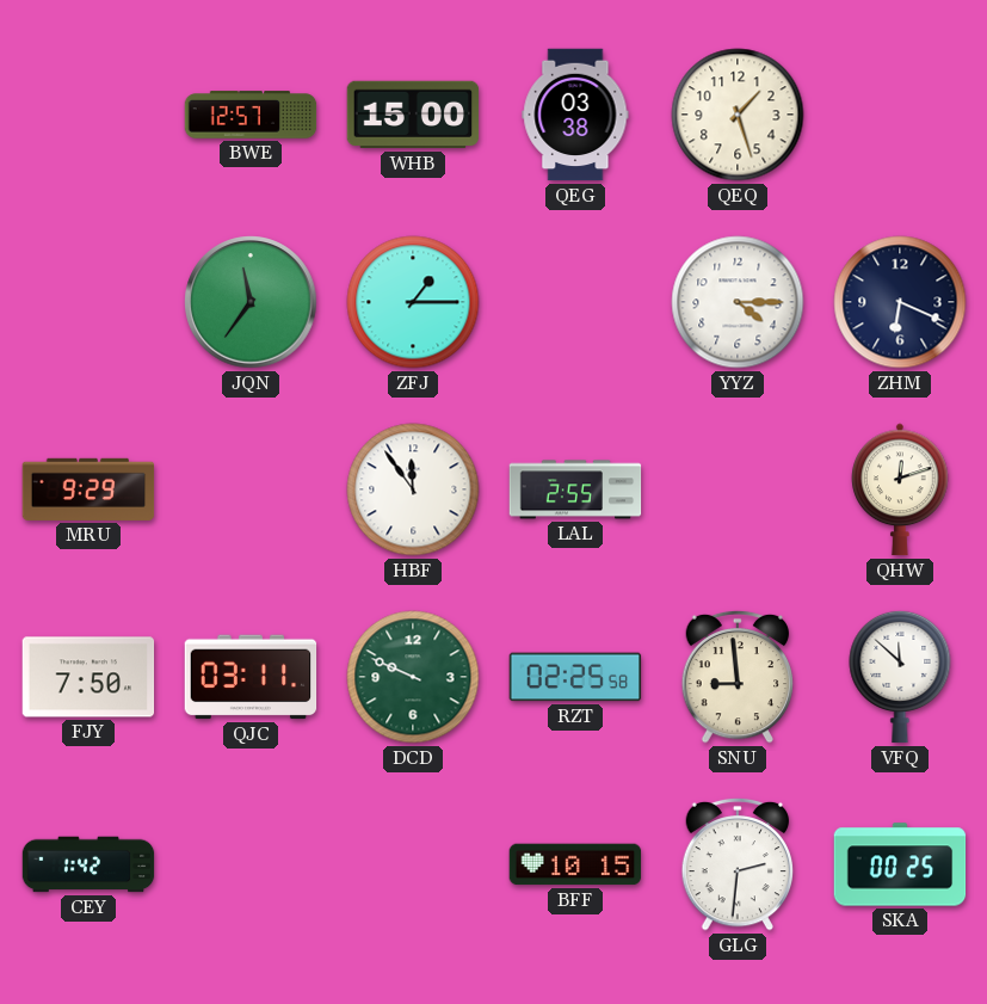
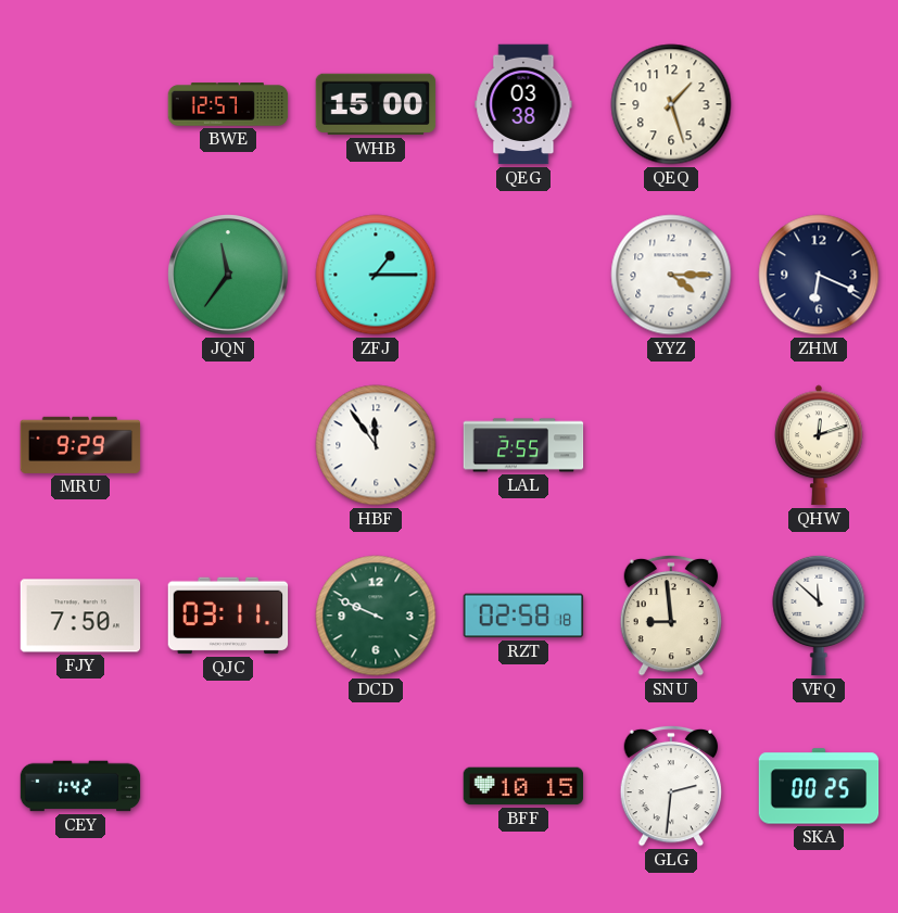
RZT: 02:25 -> 02:58
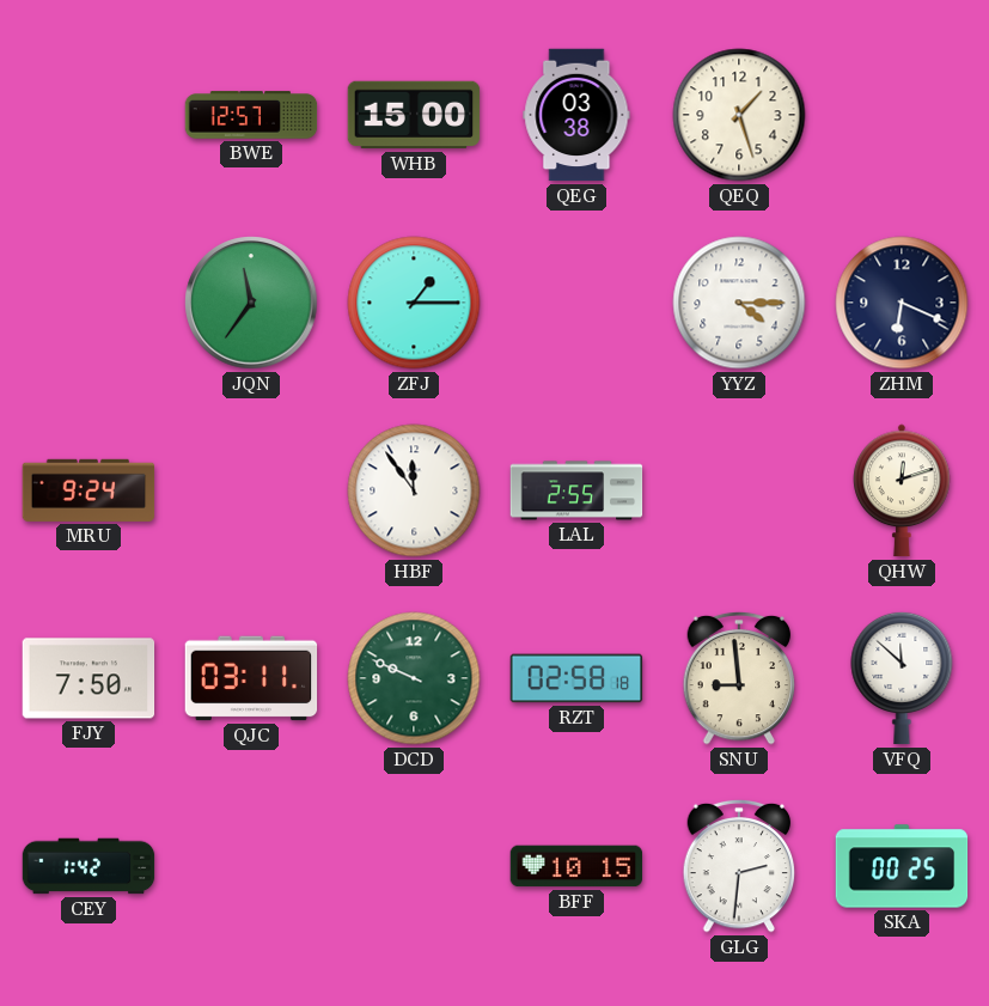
MRU: 9:29 -> 9:24
